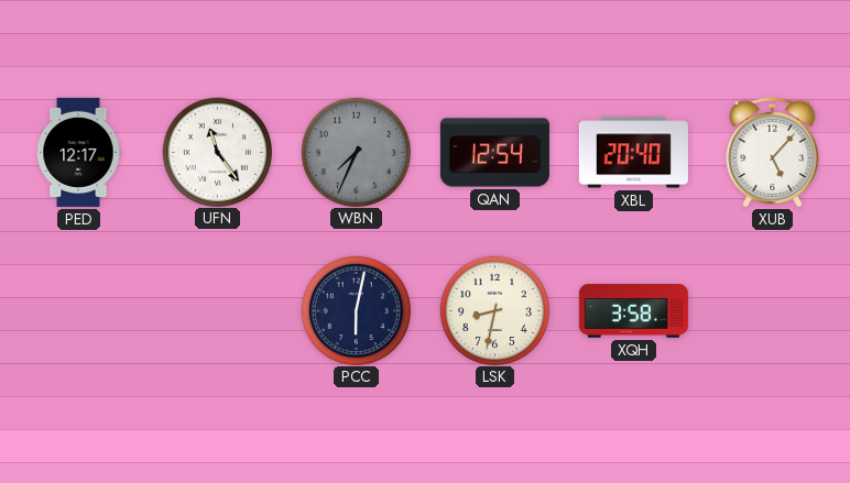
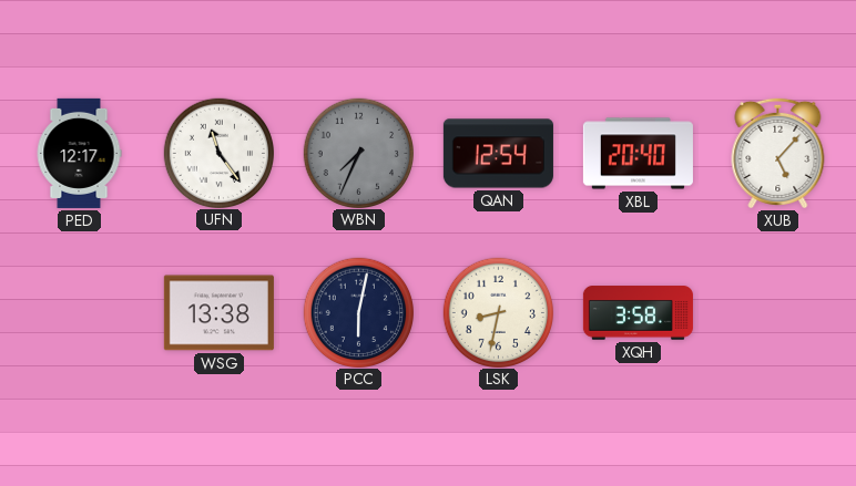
WSG: none -> 13:38
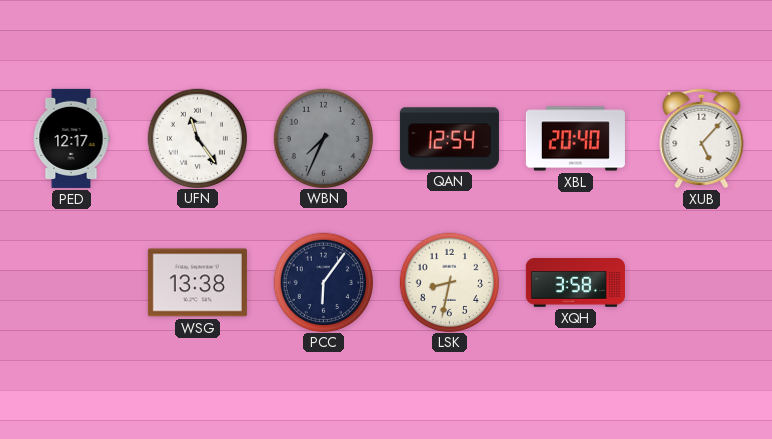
PCC: 6:02 -> 6:06
